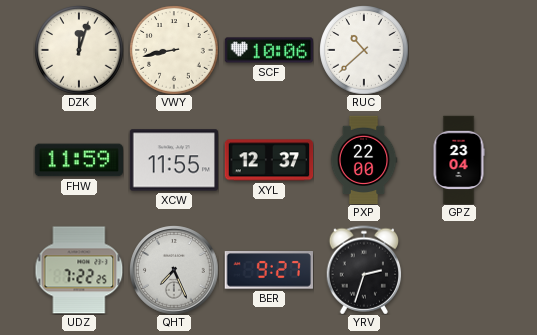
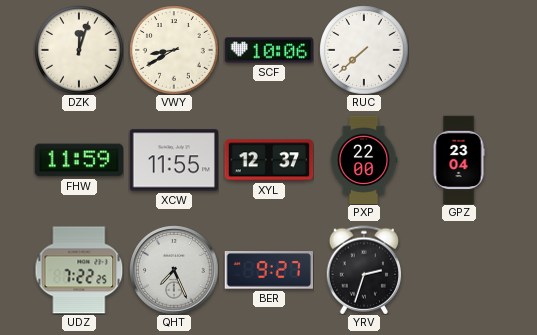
VWY: 8:43 -> 8:40
RUC: 10:38 -> 7:38
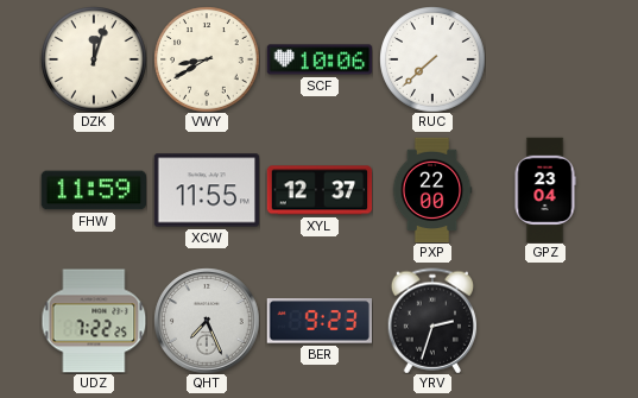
BER: 9:27 -> 9:23
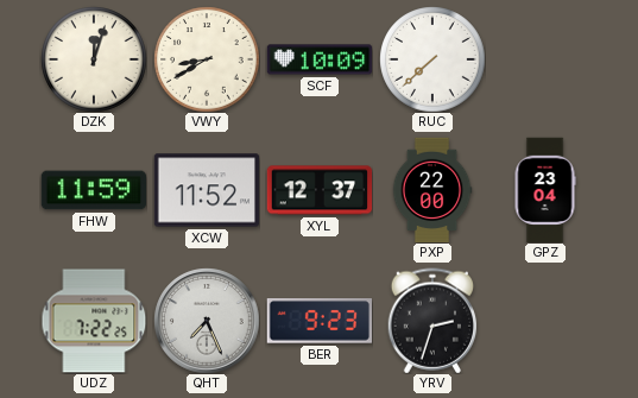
SCF: 10:06 -> 10:09
XCW: 11:55 -> 11:52
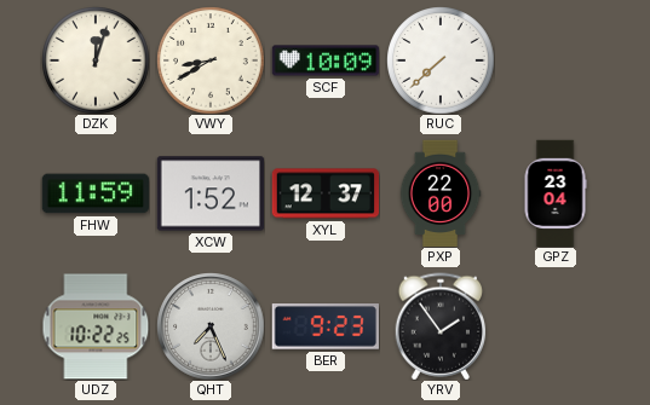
XCW: 11:52 -> 1:52
UDZ: 7:22 -> 10:22
YRV: 2:33 -> 1:54
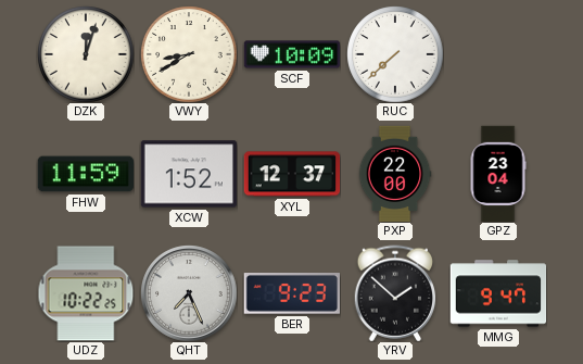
YRV: 1:54 -> 1:52
MMG: none -> 9:47
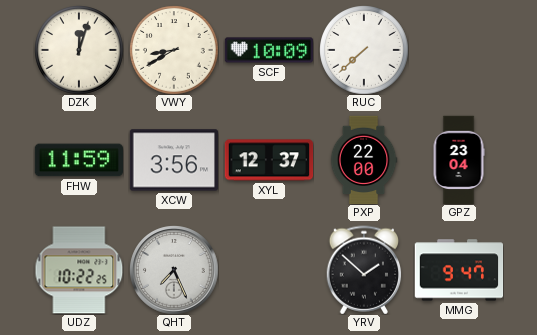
XCW: 1:52 -> 3:56
BER: 9:23 -> none
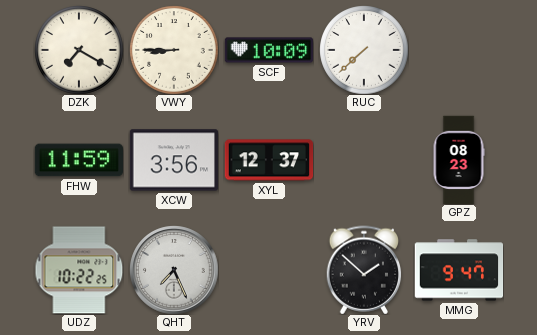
DZK: 12:03 -> 7:20
VWY: 8:40 -> 8:45
PXP: 22:00 -> none
GPZ: 23:04 -> 08:23
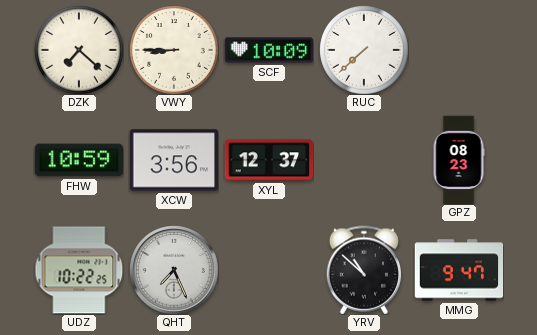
DZK: 7:20 -> 7:22
FHW: 11:59 -> 10:59
YRV: 1:52 -> 10:52
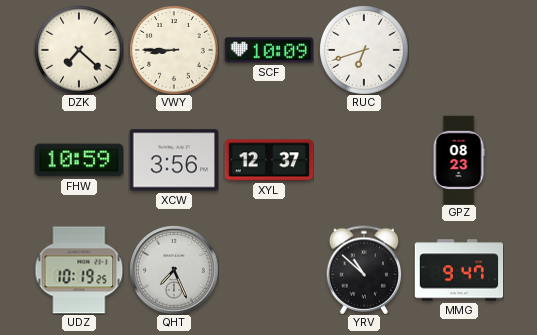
RUC: 7:38 -> 6:42
UDZ: 10:22 -> 10:19
